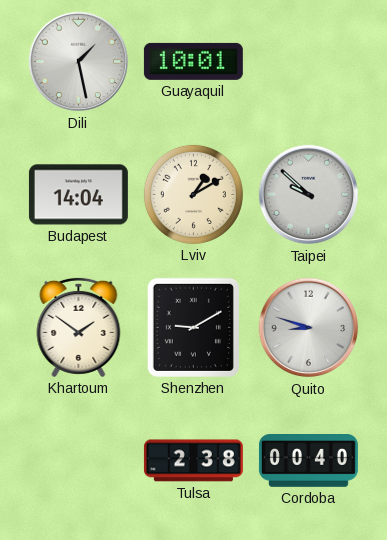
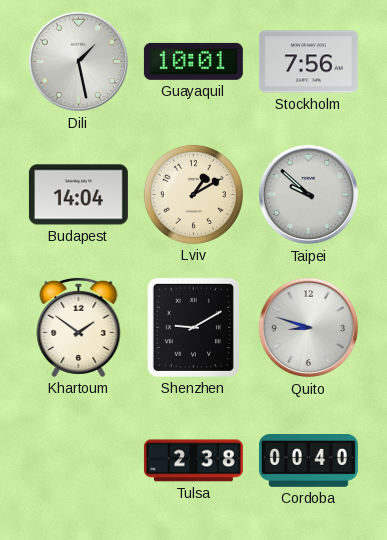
Stockholm: none -> 7:56
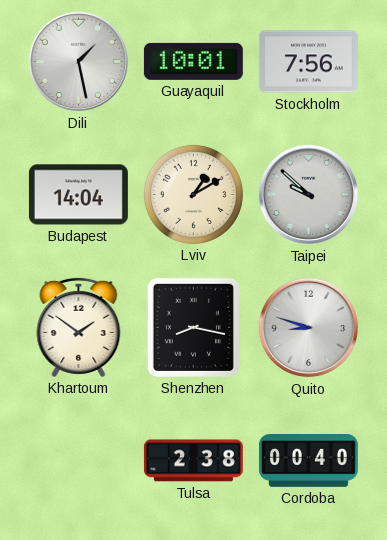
Shenzhen: 9:10 -> 8:17
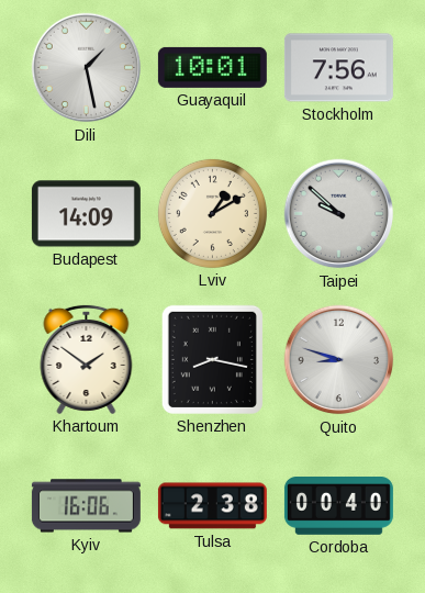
Budapest: 14:04 -> 14:09
Kyiv: none -> 16:06
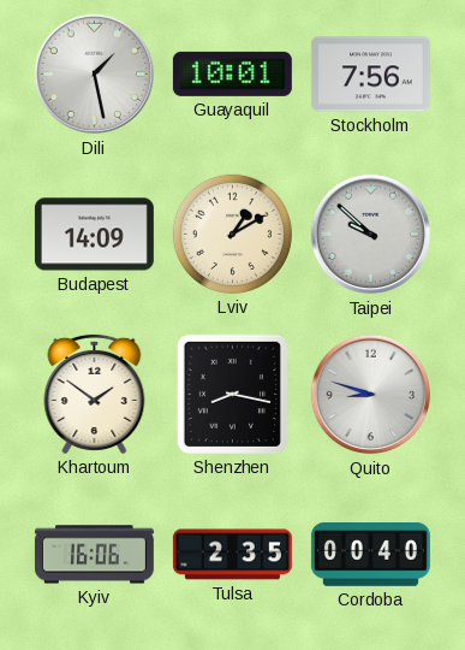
Tulsa: 2:38 -> 2:35
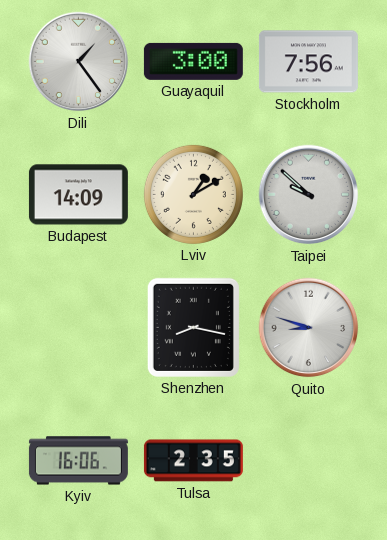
Dili: 1:28 -> 1:24
Guayaquil: 10:01 -> 3:00
Khartoum: 1:51 -> none
Cordoba: 00:40 -> none
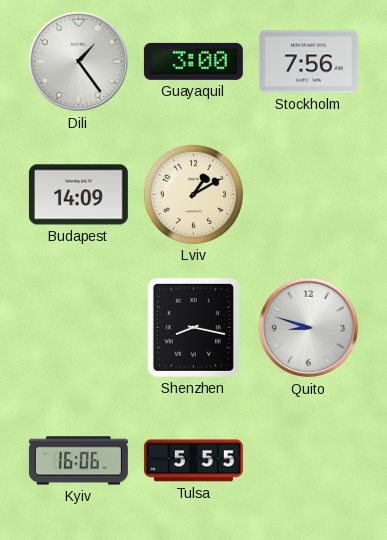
Taipei: 9:52 -> none
Tulsa: 2:35 -> 5:55
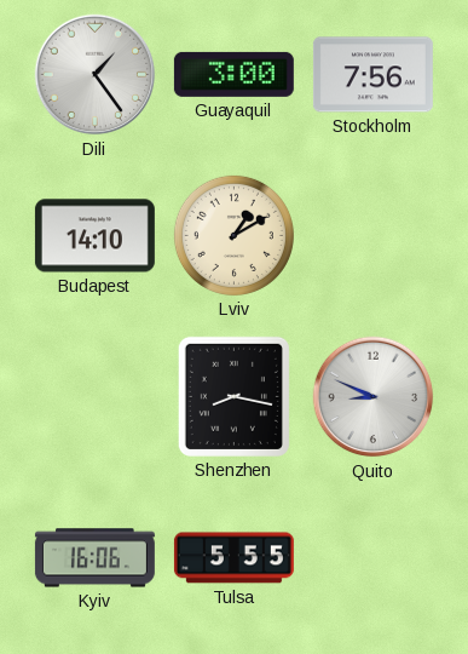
Budapest: 14:09 -> 14:10
Quito: 8:48 -> 8:49
